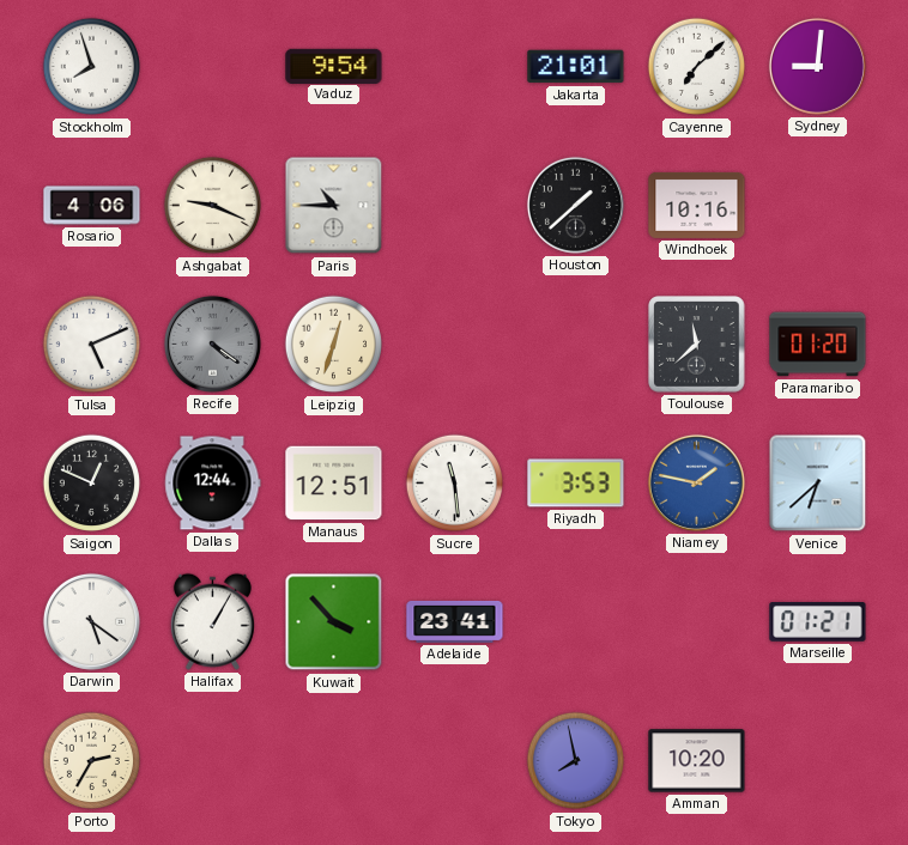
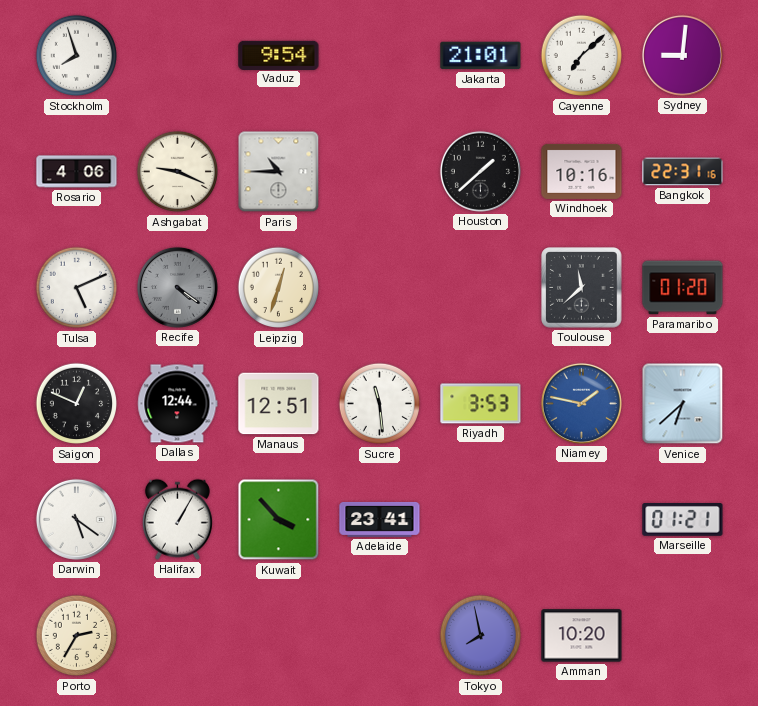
Bangkok: none -> 22:31
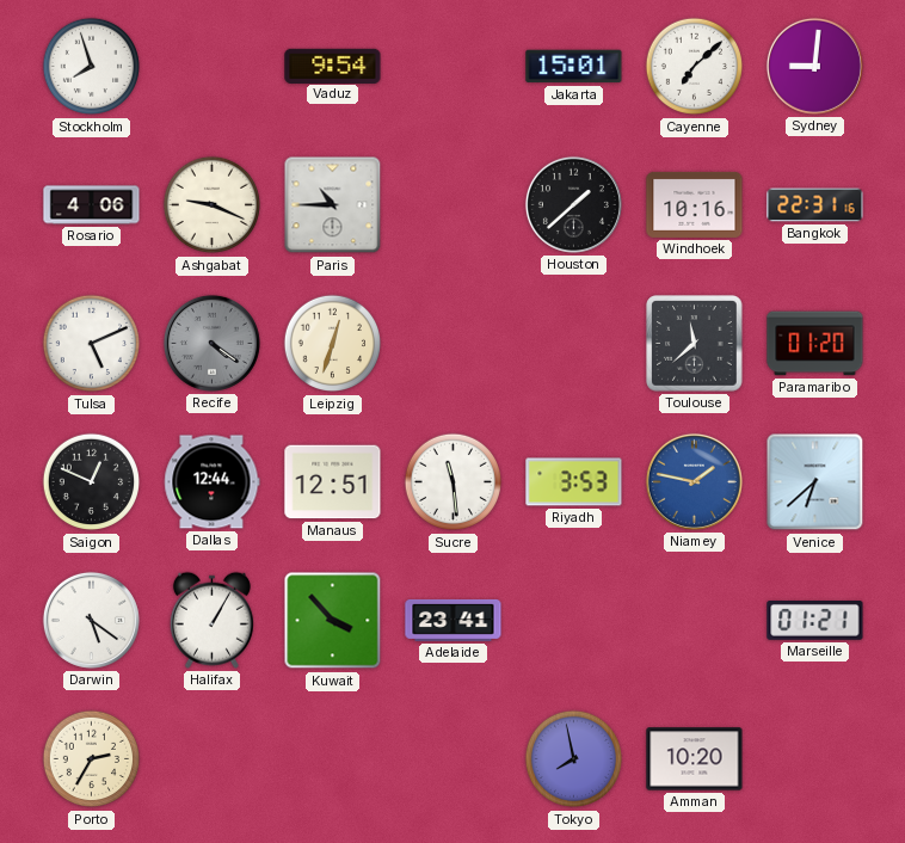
Jakarta: 21:01 -> 15:01
